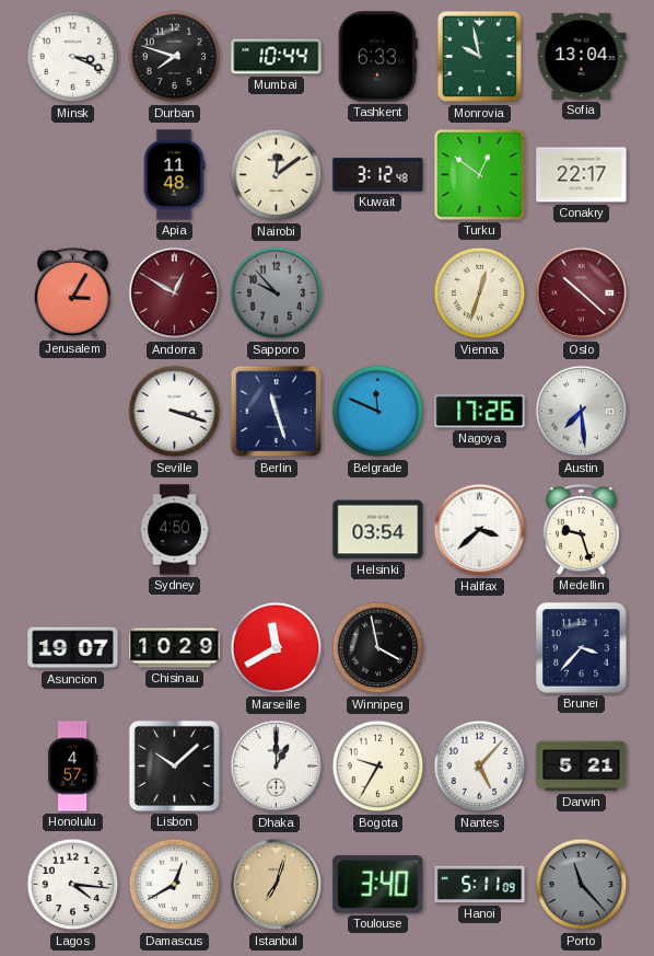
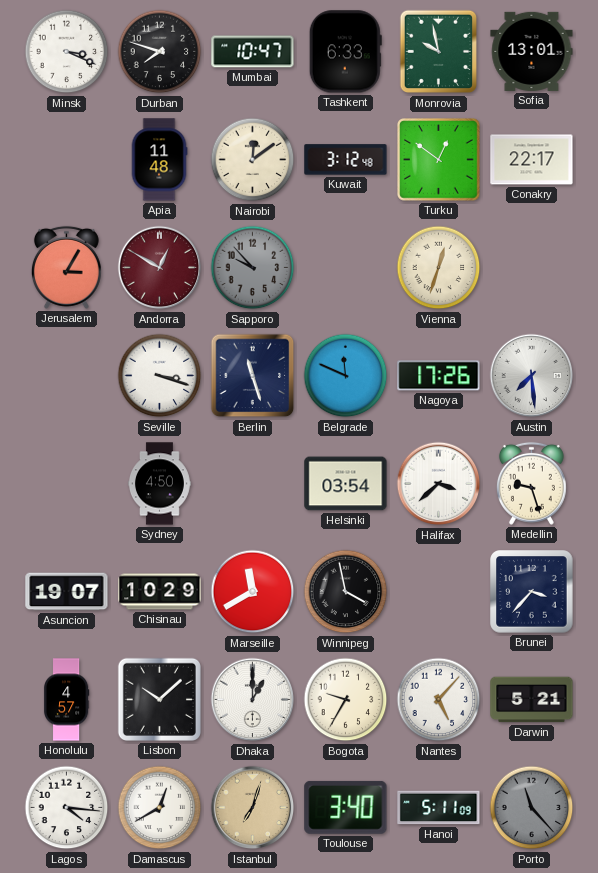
Mumbai: 10:44 -> 10:47
Sofia: 13:04 -> 13:01
Oslo: 10:22 -> none
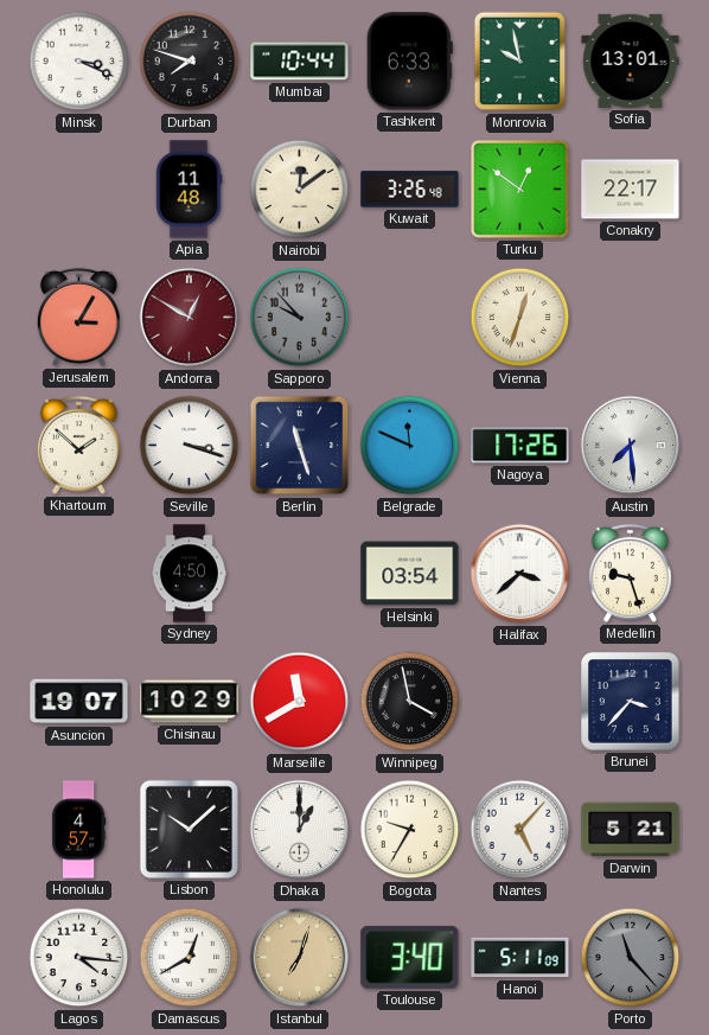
Mumbai: 10:47 -> 10:44
Kuwait: 3:12 -> 3:26
Khartoum: none -> 1:52
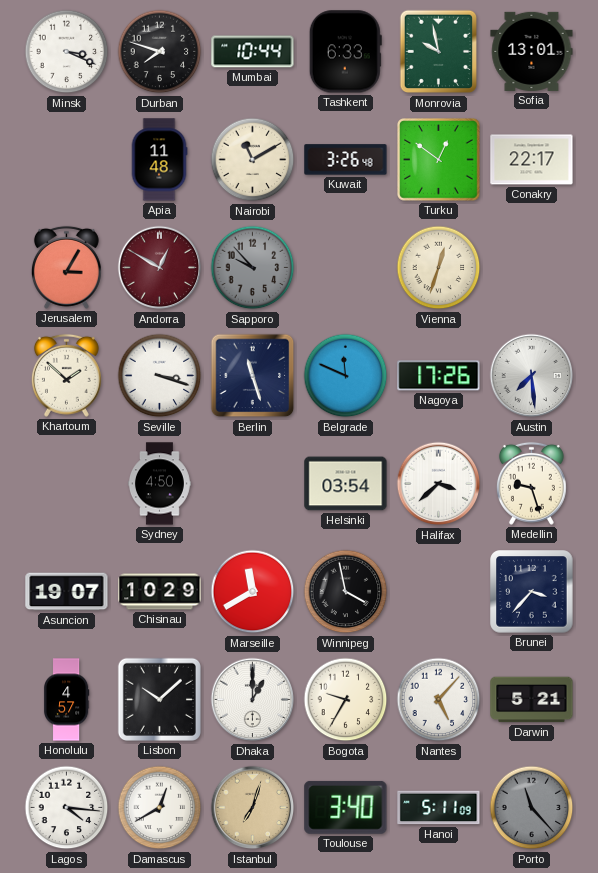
Nairobi: 12:09 -> 11:10
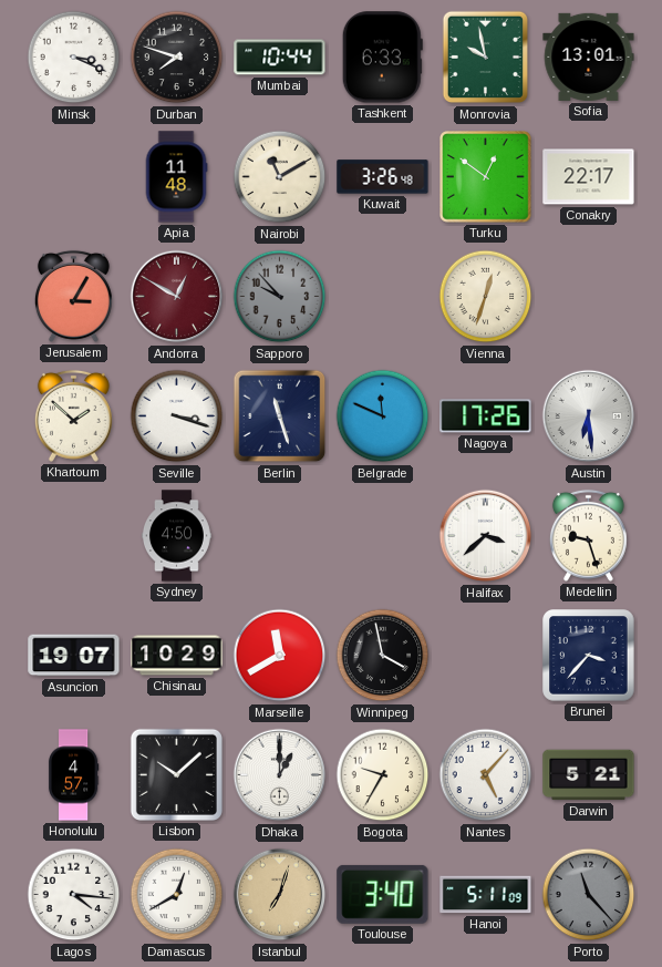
Austin: 7:29 -> 6:29
Helsinki: 03:54 -> none
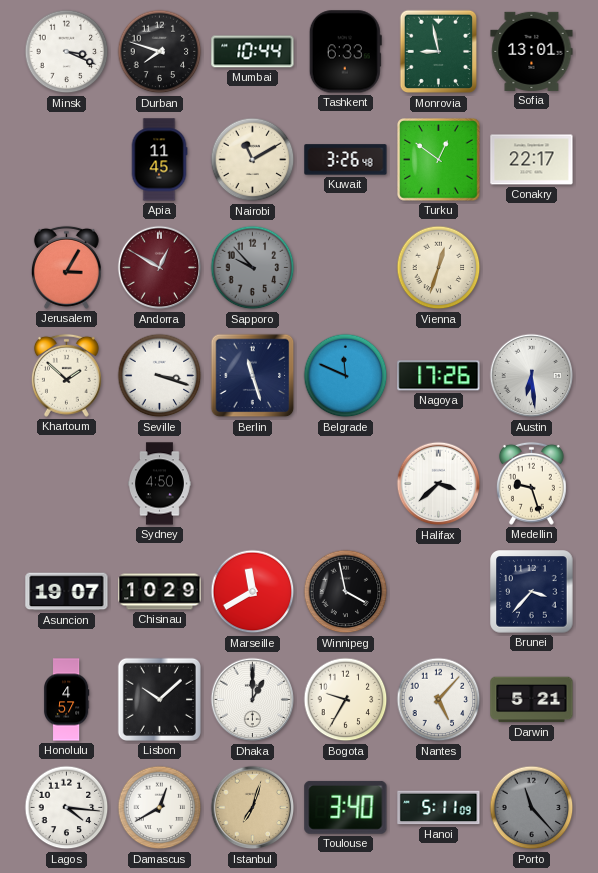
Monrovia: 9:58 -> 8:58
Apia: 11:48 -> 11:45
